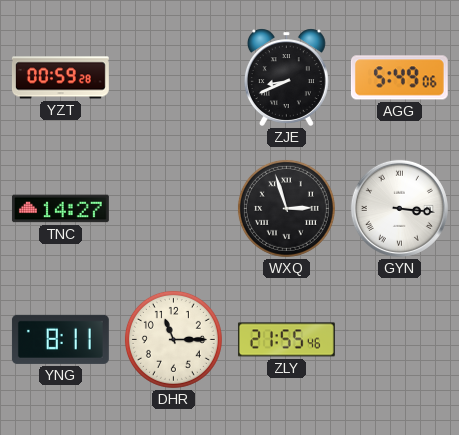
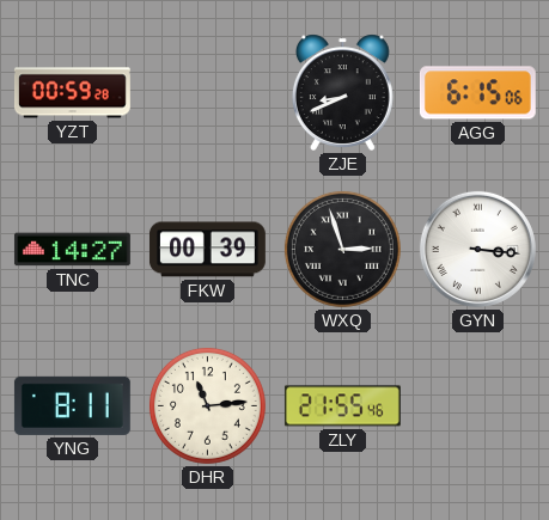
AGG: 5:49 -> 6:15
FKW: none -> 00:39
DHR: 11:15 -> 11:14
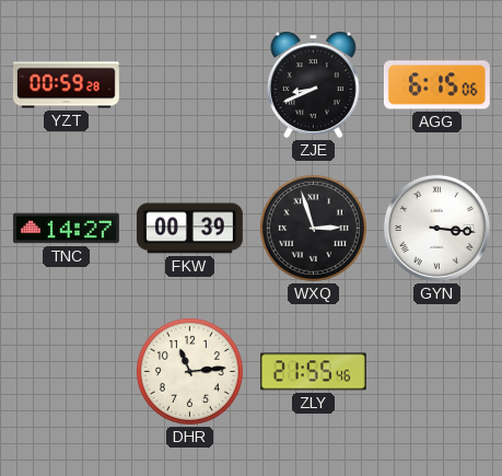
YNG: 8:11 -> none
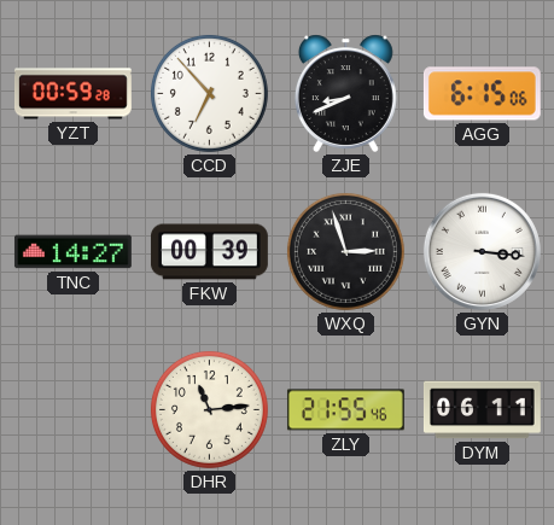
CCD: none -> 6:53
DYM: none -> 06:11
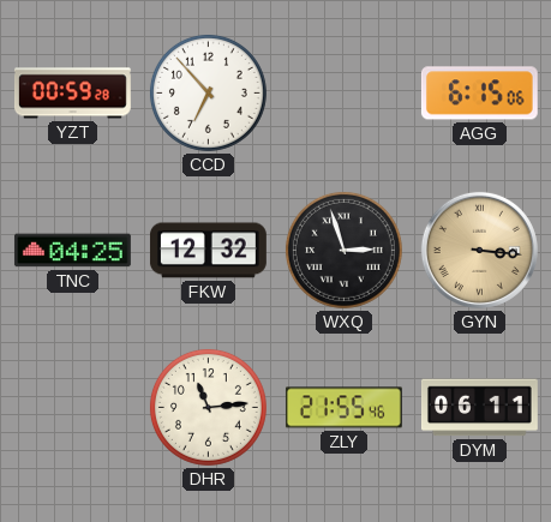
ZJE: 8:41 -> none
TNC: 14:27 -> 04:25
FKW: 00:39 -> 12:32
GYN dial: white -> champagne
